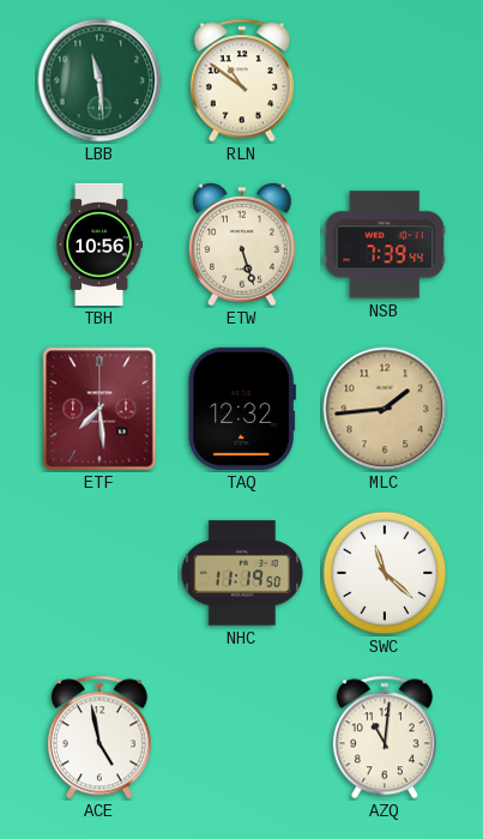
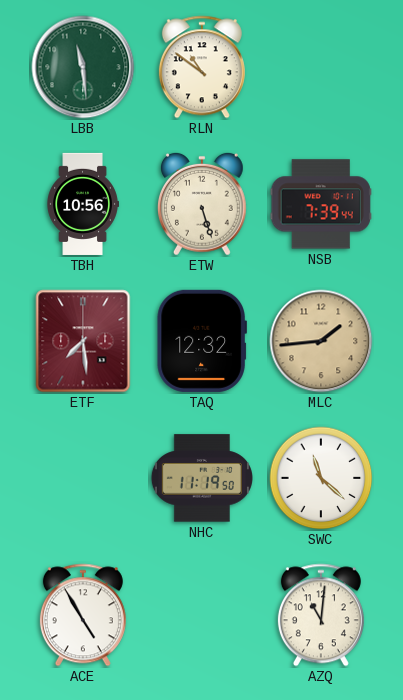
ACE: 4:58 -> 4:55
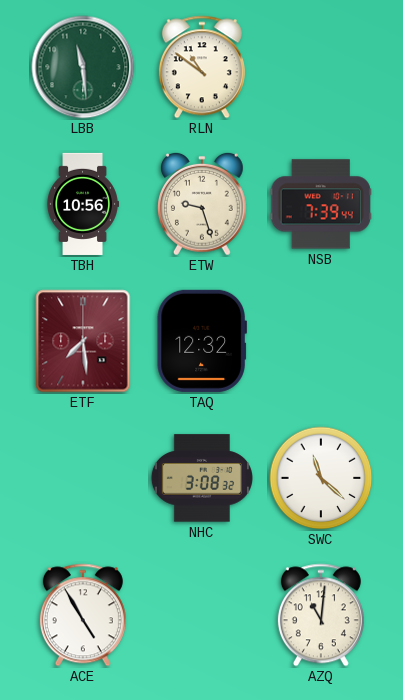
ETW: 5:27 -> 9:27
MLC: 1:44 -> none
NHC: 11:19 -> 3:08
